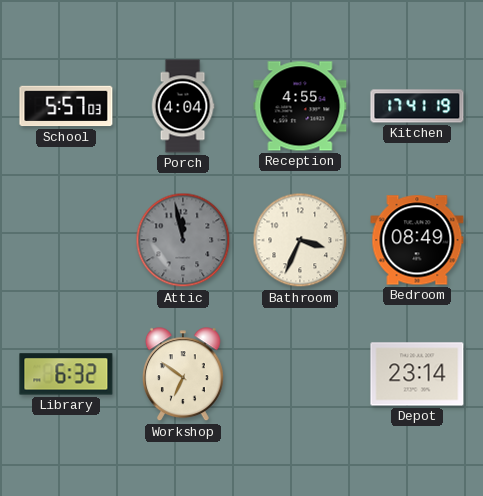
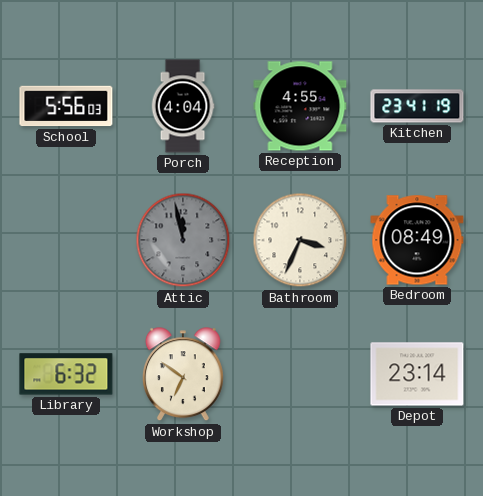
School: 5:57 -> 5:56
Kitchen: 17:41 -> 23:41
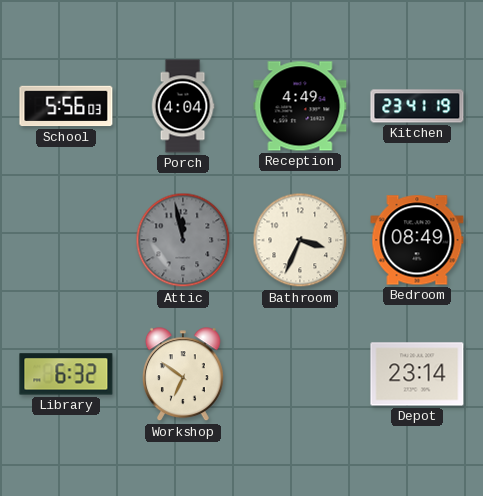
Reception: 4:55 -> 4:49
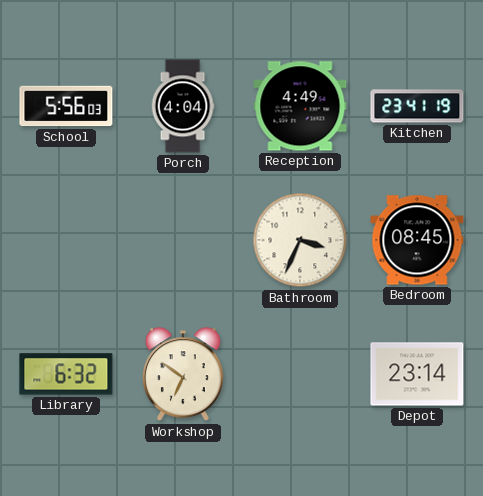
Attic: 11:58 -> none
Bedroom: 08:49 -> 08:45
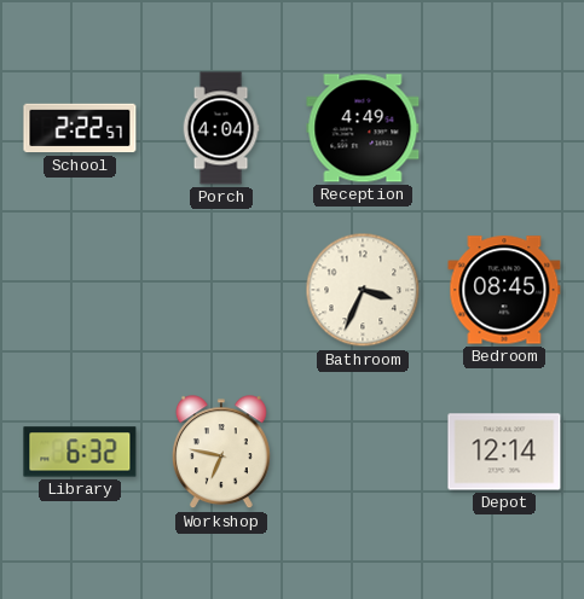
School: 5:56 -> 2:22
Kitchen: 23:41 -> none
Workshop: 6:51 -> 6:47
Depot: 23:14 -> 12:14
